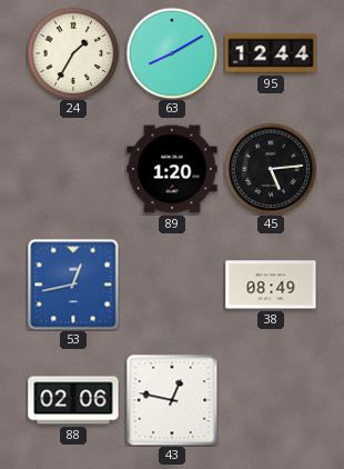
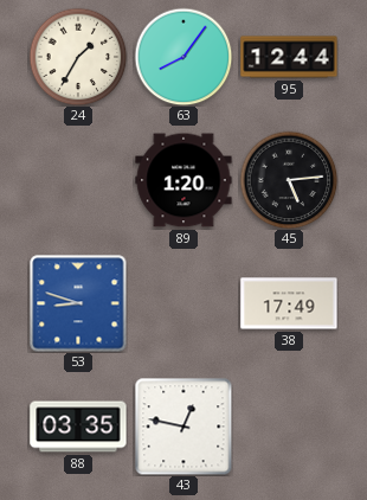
63: 8:10 -> 8:06
53: 12:43 -> 8:48
38: 08:49 -> 17:49
88: 02:06 -> 03:35
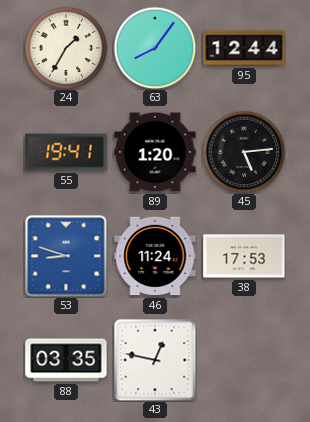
55: none -> 19:41
46: none -> 11:24
38: 17:49 -> 17:53
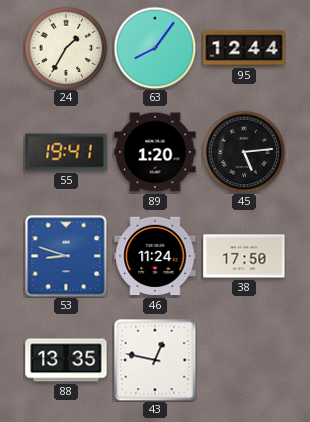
38: 17:53 -> 17:50
88: 03:35 -> 13:35
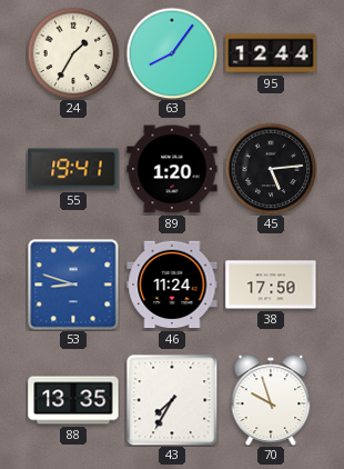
43: 12:47 -> 7:35
70: none -> 9:57
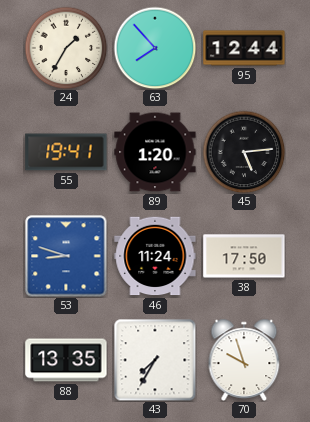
63: 8:06 -> 7:53
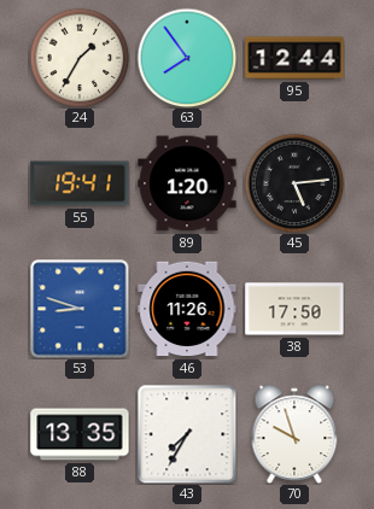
63: 7:53 -> 7:54
46: 11:24 -> 11:26
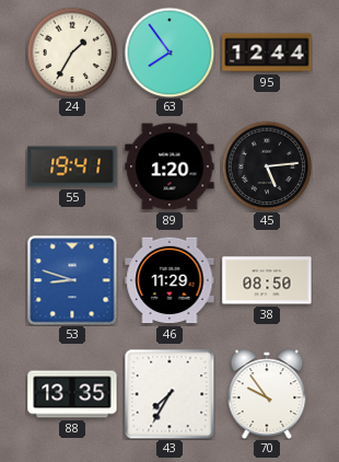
46: 11:26 -> 11:29
38: 17:50 -> 08:50
70: 9:57 -> 9:54
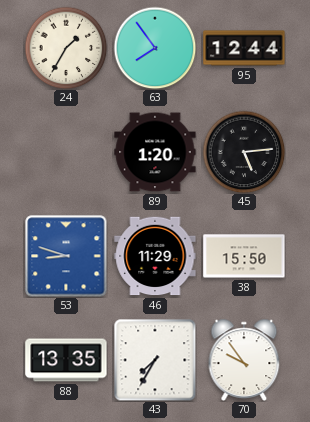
55: 19:41 -> none
38: 08:50 -> 15:50
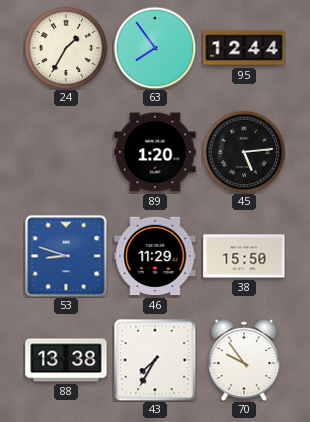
88: 13:35 -> 13:38
